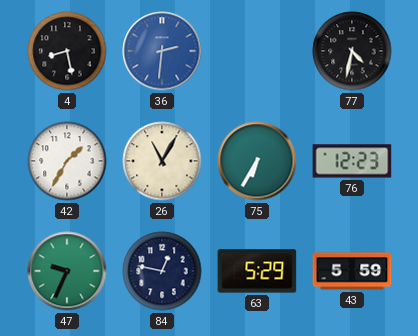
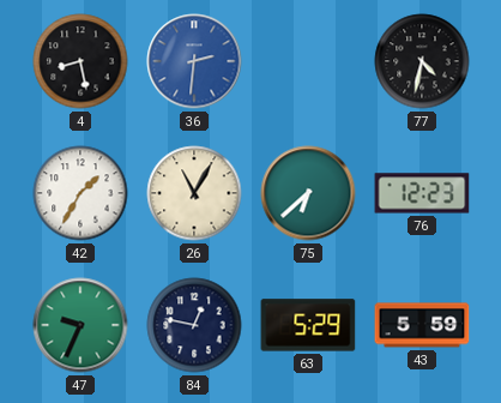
75: 6:35 -> 6:38
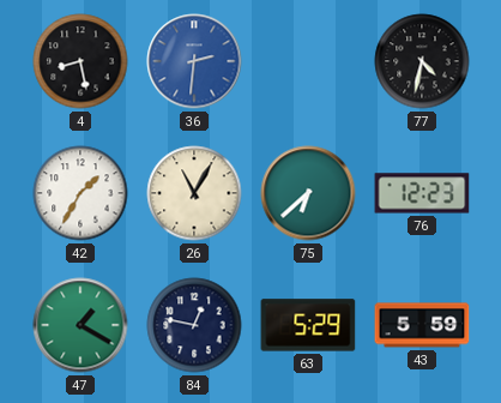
47: 9:34 -> 1:20
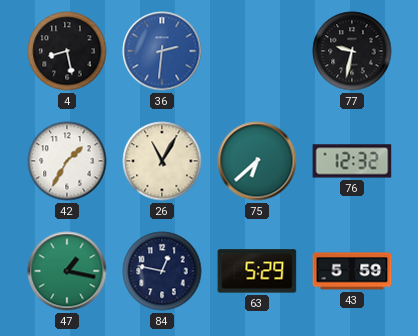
77: 4:32 -> 9:32
76: 12:23 -> 12:32
47: 1:20 -> 1:17
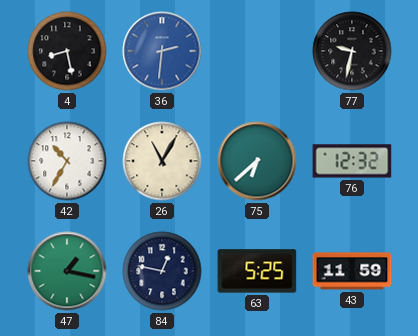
42: 1:35 -> 10:35
63: 5:29 -> 5:25
43: 5:59 -> 11:59
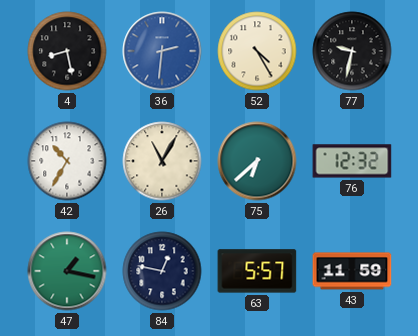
52: none -> 4:25
63: 5:25 -> 5:57
